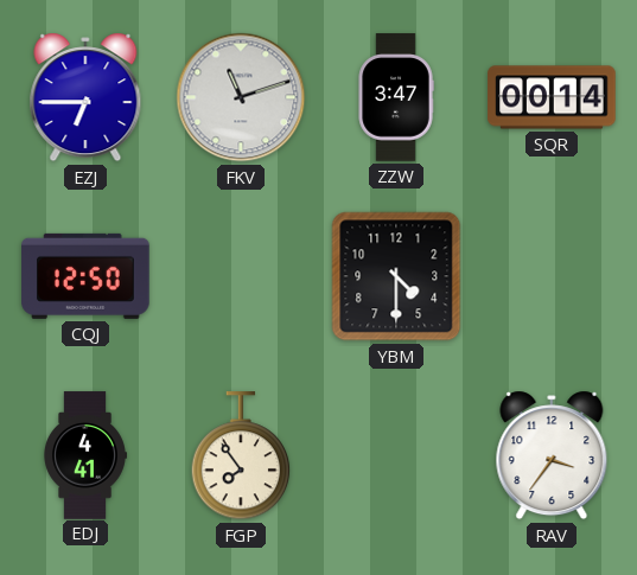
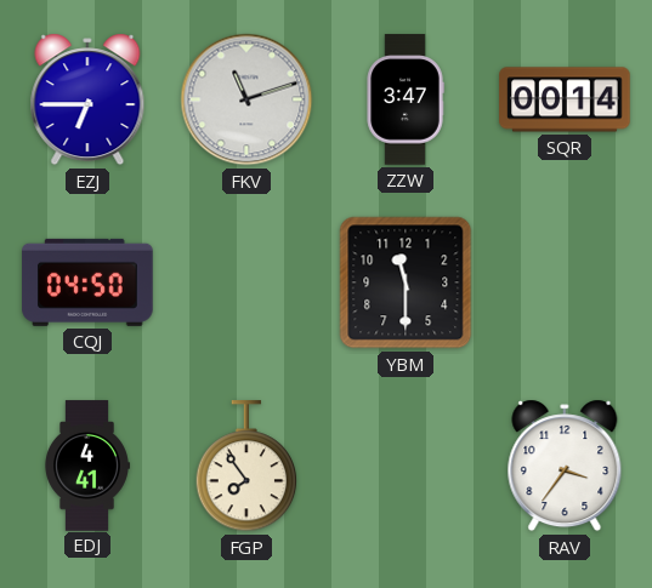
CQJ: 12:50 -> 04:50
YBM: 4:30 -> 11:30
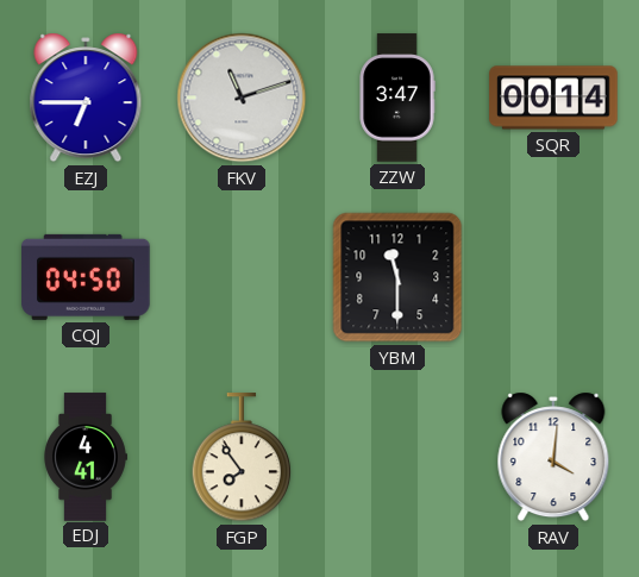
RAV: 3:36 -> 4:01
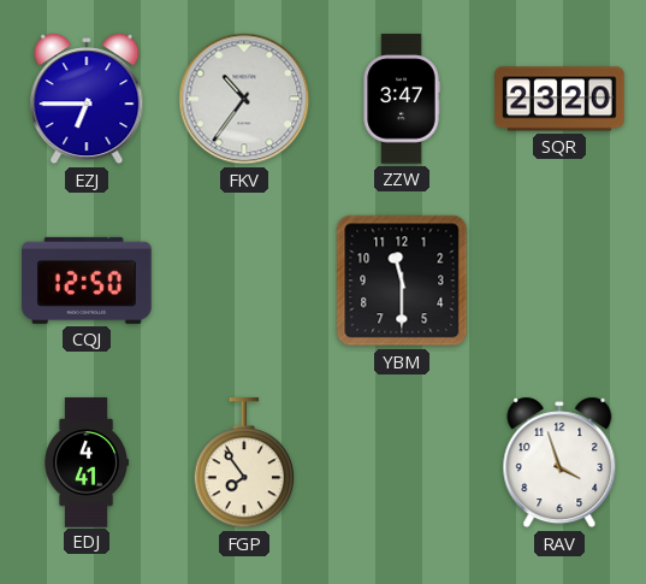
FKV: 11:12 -> 10:36
SQR: 00:14 -> 23:20
CQJ: 04:50 -> 12:50
RAV: 4:01 -> 3:57
